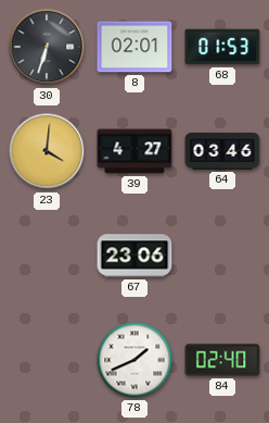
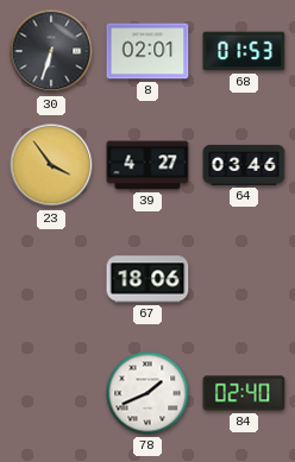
23: 4:01 -> 3:54
67: 23:06 -> 18:06
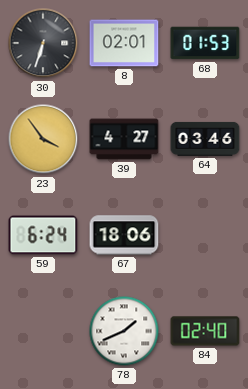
59: none -> 6:24
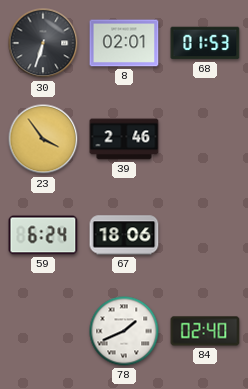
39: 4:27 -> 2:46
64: 03:46 -> none
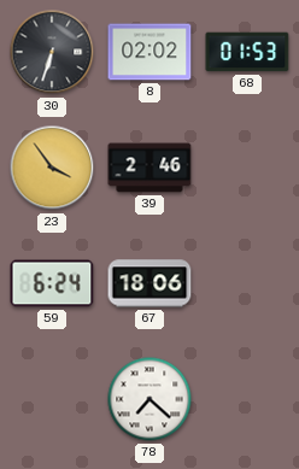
8: 02:01 -> 02:02
78: 1:41 -> 7:22
84: 02:40 -> none
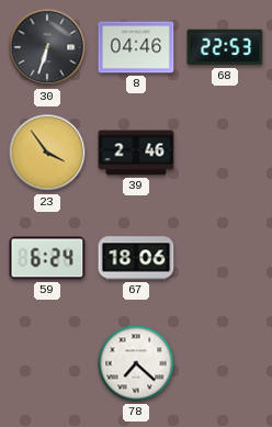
8: 02:02 -> 04:46
68: 01:53 -> 22:53
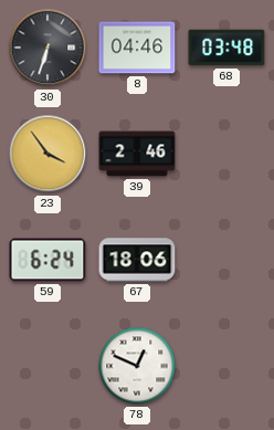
68: 22:53 -> 03:48
78: 7:22 -> 12:49
